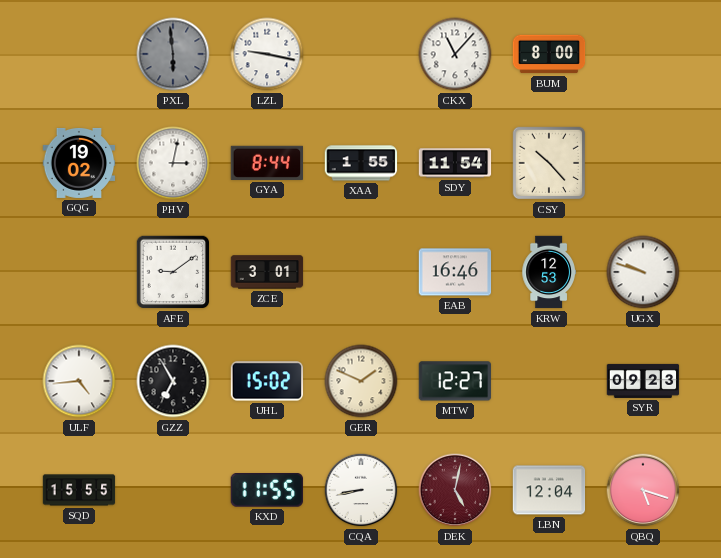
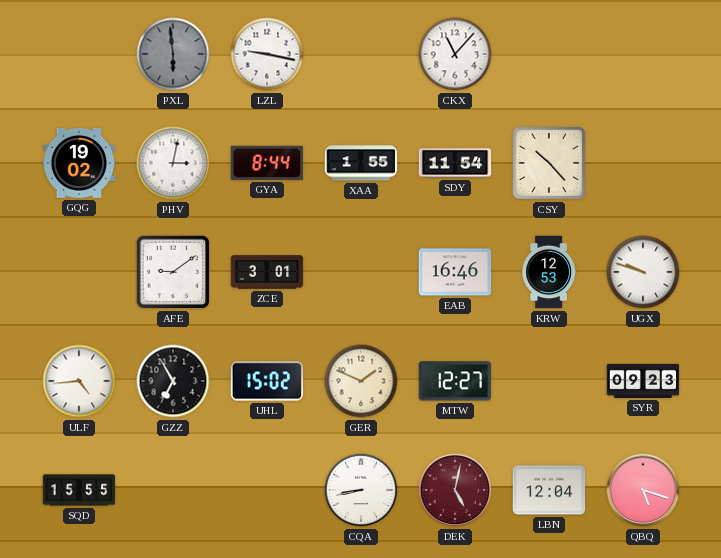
BUM: 8:00 -> none
KXD: 11:55 -> none
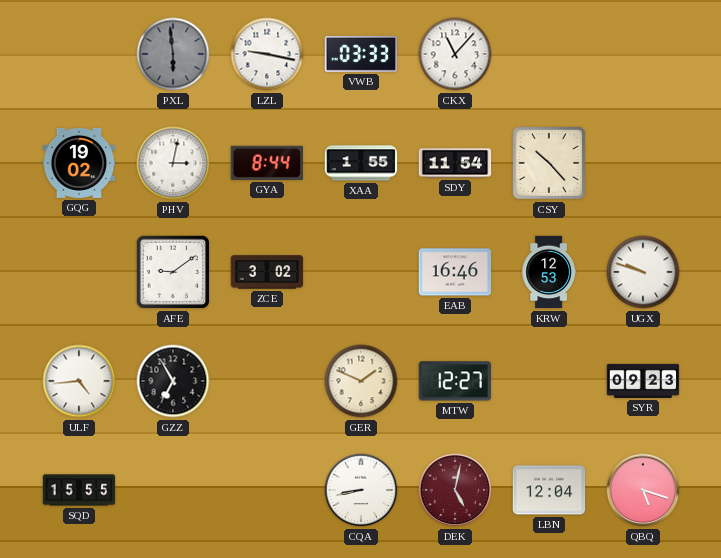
VWB: none -> 03:33
ZCE: 3:01 -> 3:02
UHL: 15:02 -> none
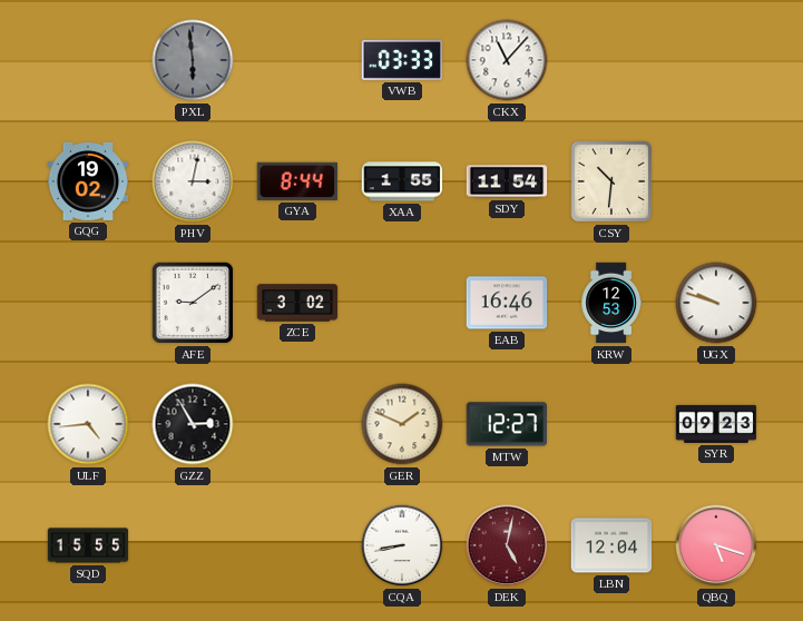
LZL: 9:17 -> none
CSY: 10:23 -> 10:31
GZZ: 6:55 -> 2:55
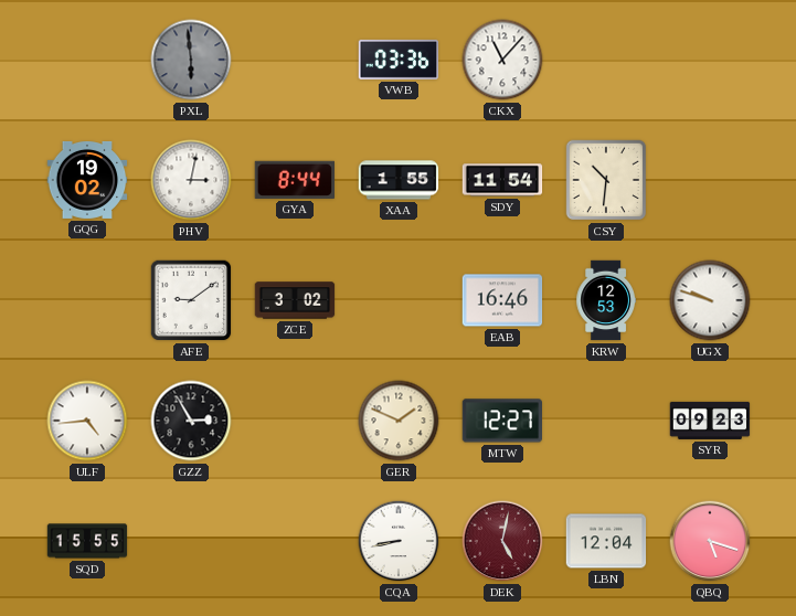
VWB: 03:33 -> 03:36
